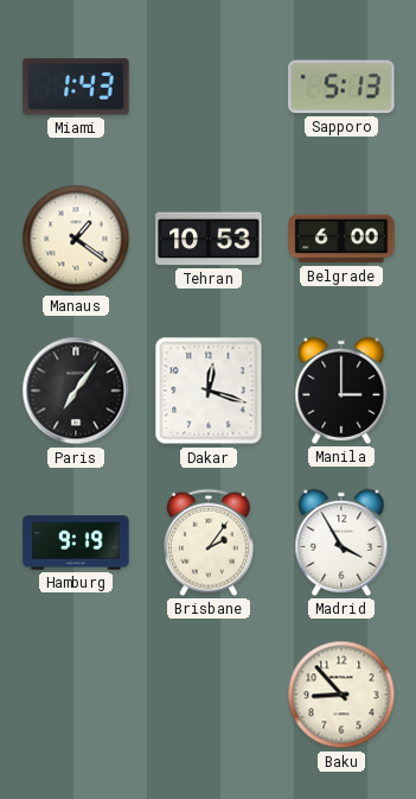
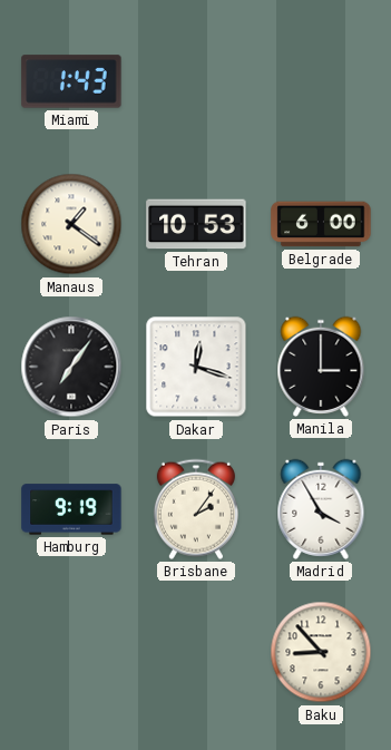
Sapporo: 5:13 -> none
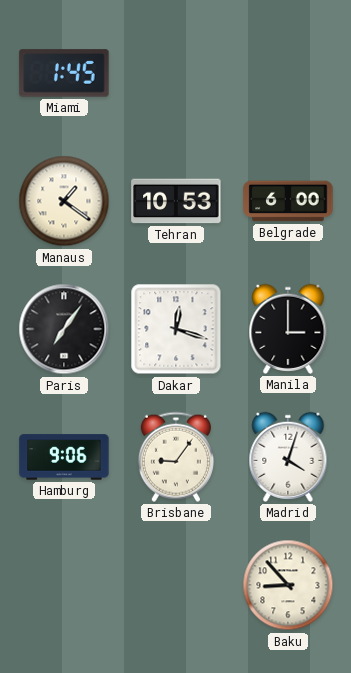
Miami: 1:43 -> 1:45
Hamburg: 9:19 -> 9:06
Brisbane: 2:06 -> 9:06
Madrid: 3:55 -> 4:03
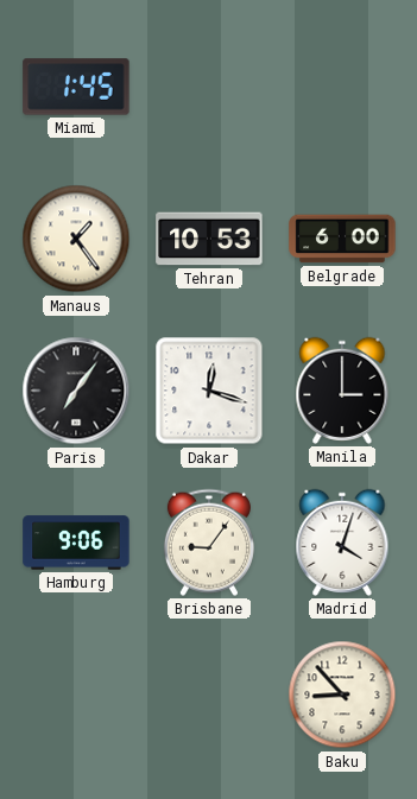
Manaus: 1:21 -> 1:24
